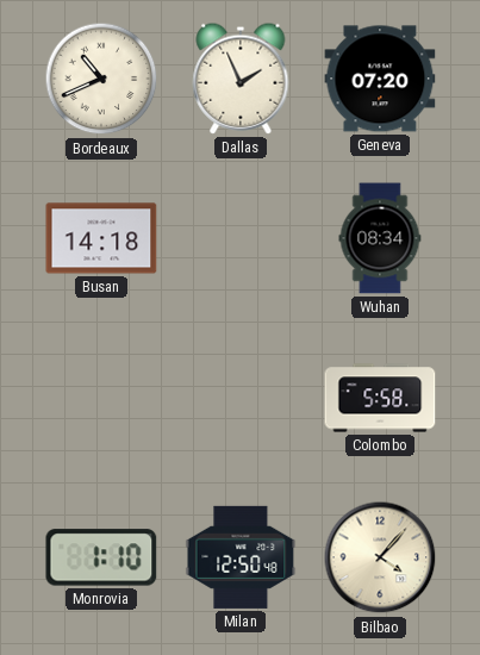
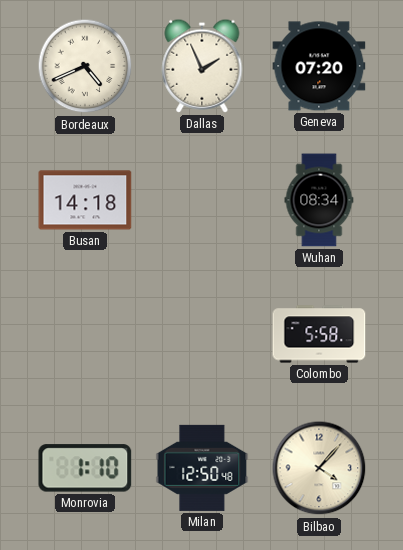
Bordeaux: 10:41 -> 4:41
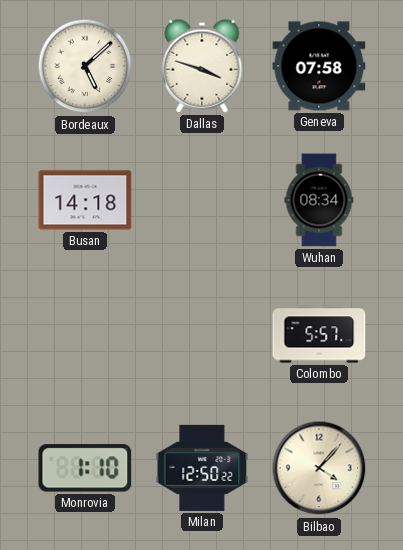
Bordeaux: 4:41 -> 5:08
Dallas: 1:56 -> 3:48
Geneva: 07:20 -> 07:58
Colombo: 5:58 -> 5:57
Milan: 12:50:48 -> 12:50:22
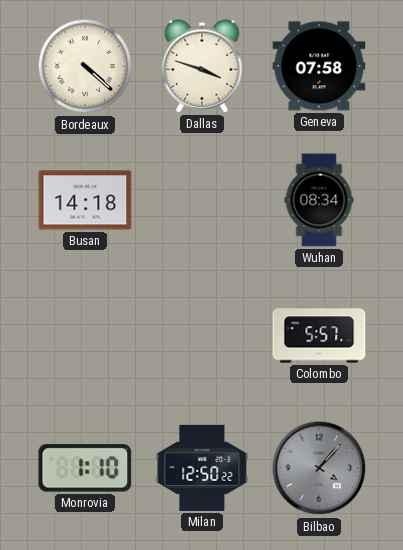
Bordeaux: 5:08 -> 4:22
Bilbao dial: cream -> grey
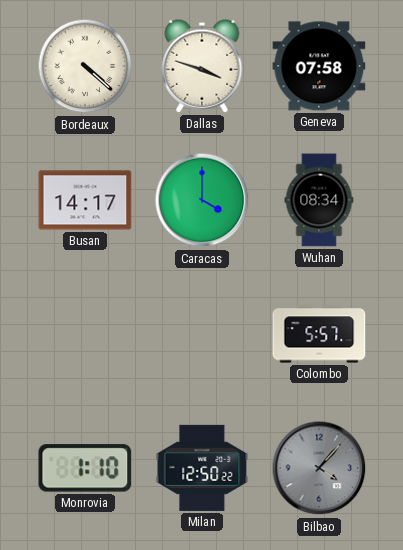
Busan: 14:18 -> 14:17
Caracas: none -> 4:00
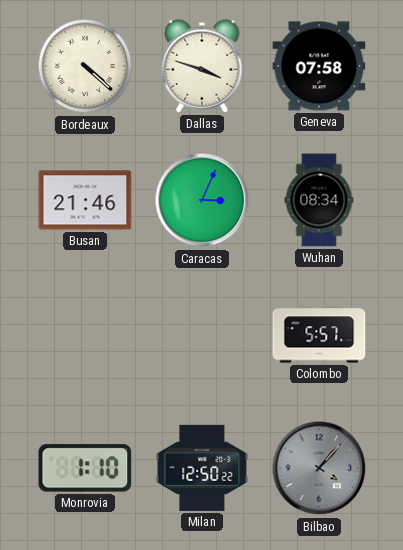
Busan: 14:17 -> 21:46
Caracas: 4:00 -> 3:04
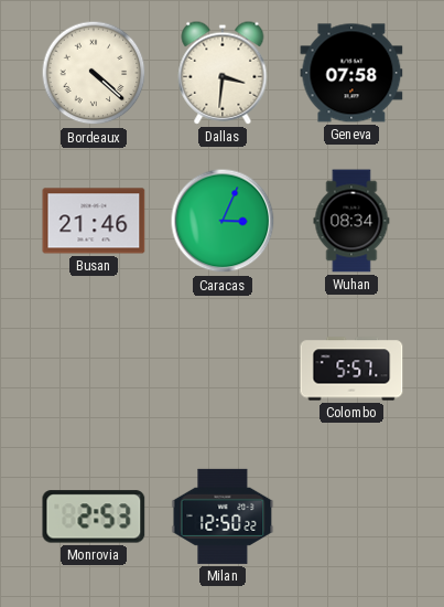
Dallas: 3:48 -> 3:31
Monrovia: 1:10 -> 2:53
Bilbao: 4:07 -> none
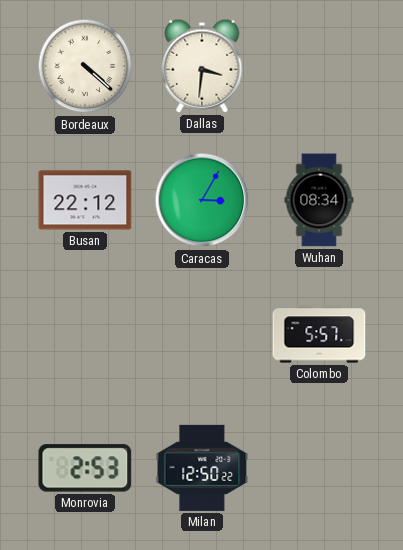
Geneva: 07:58 -> none
Busan: 21:46 -> 22:12
Caracas: 3:04 -> 3:05
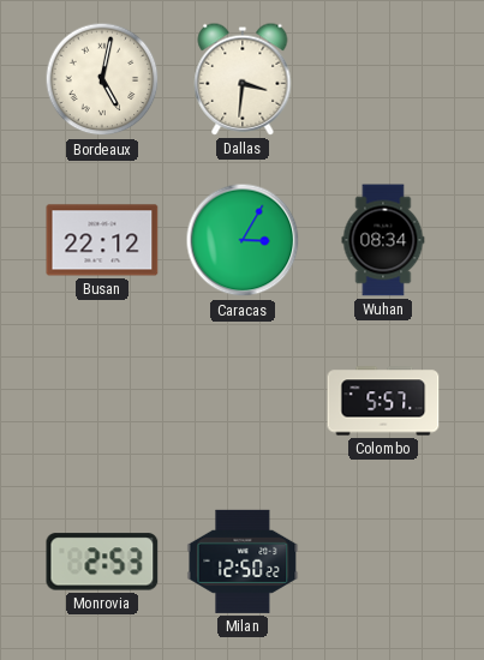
Bordeaux: 4:22 -> 5:02
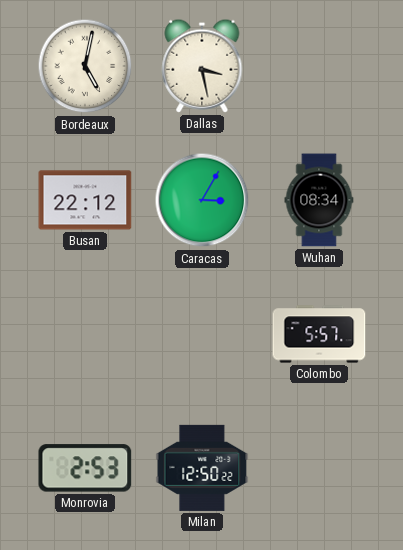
Dallas: 3:31 -> 3:28
